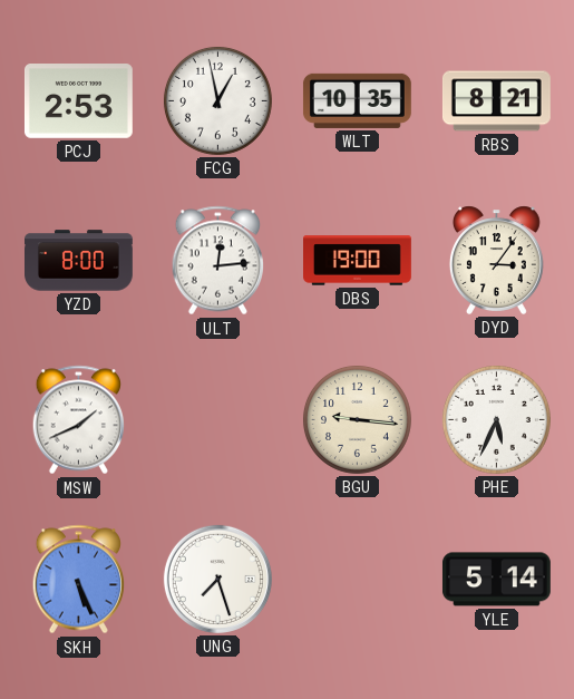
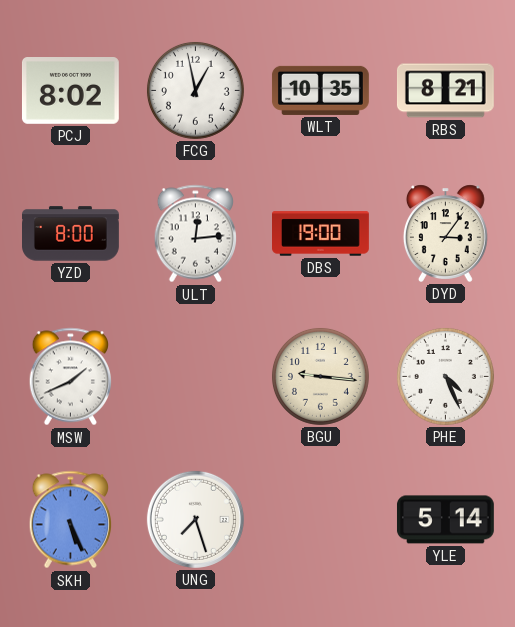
PCJ: 2:53 -> 8:02
PHE: 5:34 -> 4:26
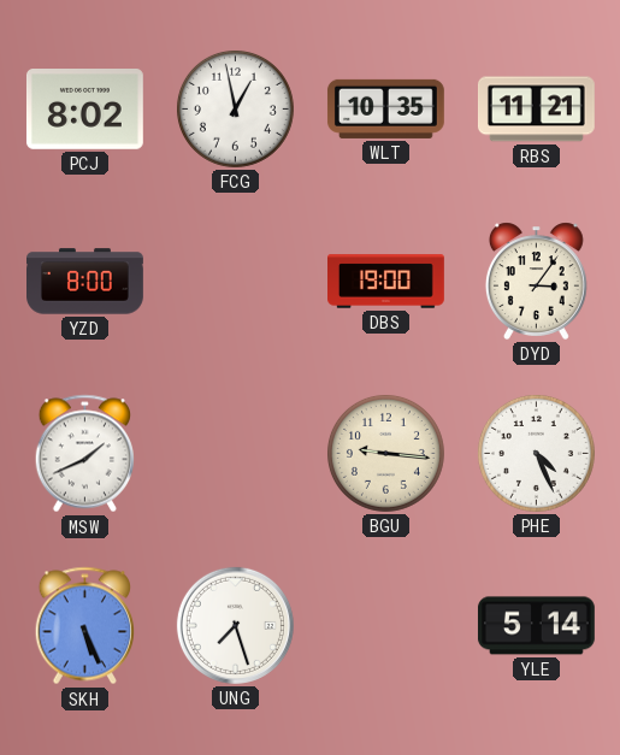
RBS: 8:21 -> 11:21
ULT: 12:14 -> none
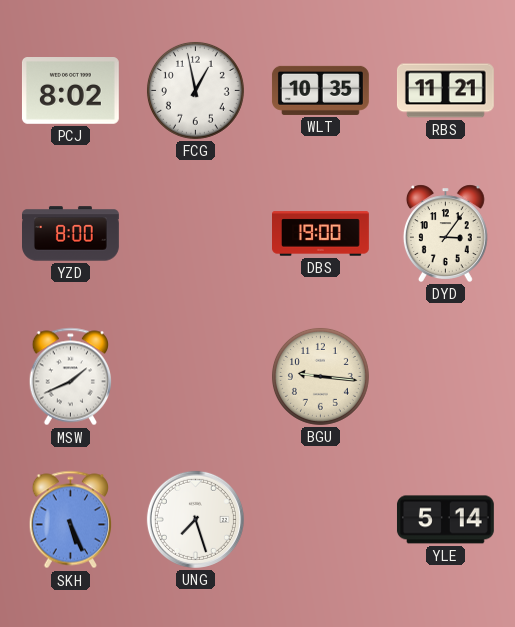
PHE: 4:26 -> none
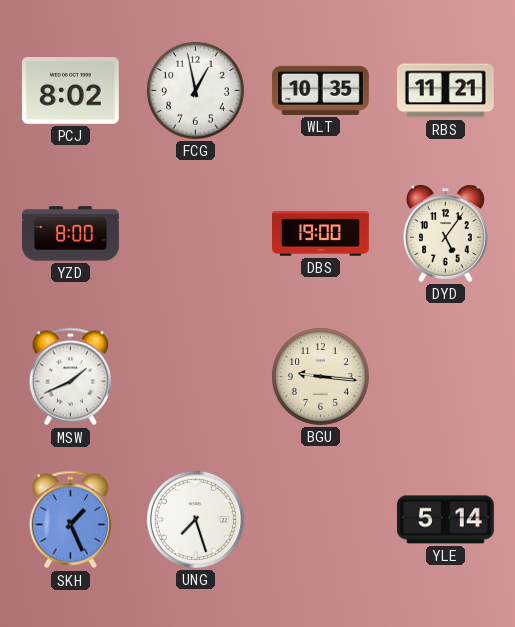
DYD: 3:06 -> 5:06
SKH: 5:26 -> 1:26
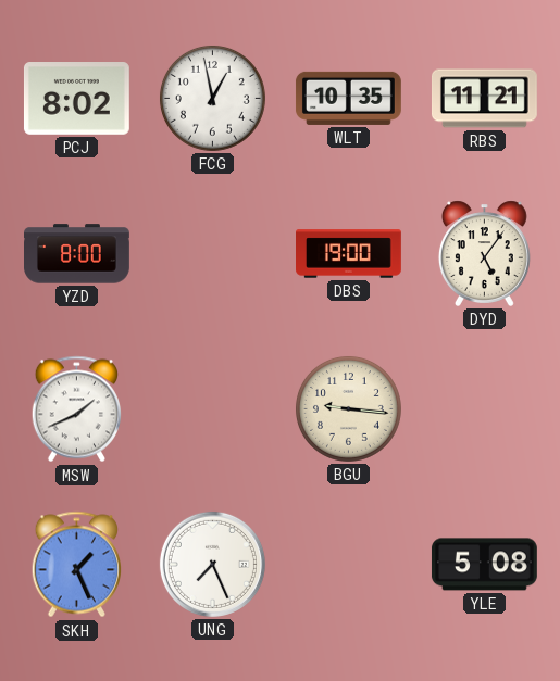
UNG: 7:27 -> 7:26
YLE: 5:14 -> 5:08
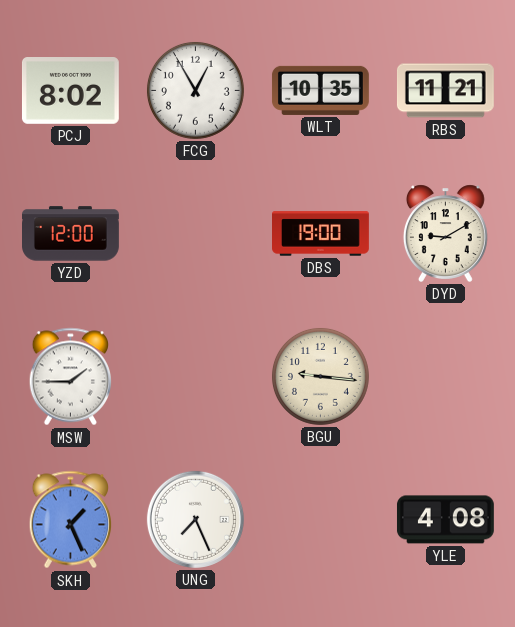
FCG: 12:58 -> 12:55
YZD: 8:00 -> 12:00
DYD: 5:06 -> 9:10
MSW: 1:41 -> 1:45
YLE: 5:08 -> 4:08
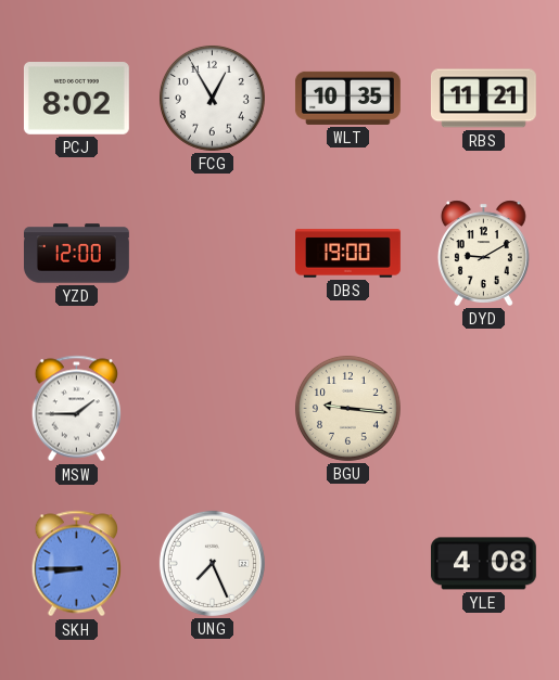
SKH: 1:26 -> 8:45
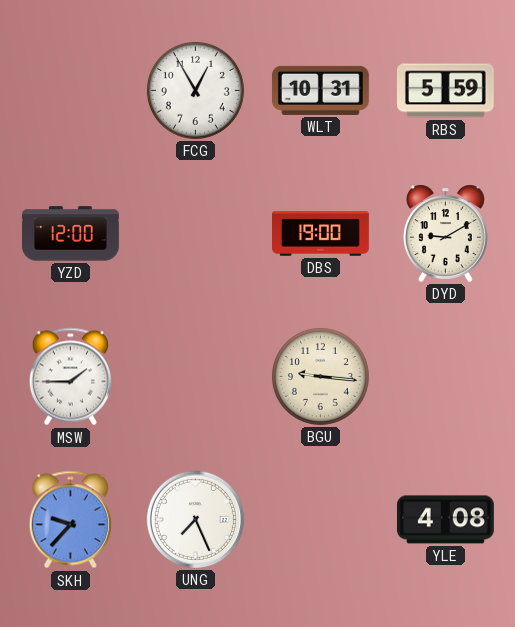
PCJ: 8:02 -> none
WLT: 10:35 -> 10:31
RBS: 11:21 -> 5:59
SKH: 8:45 -> 9:37
